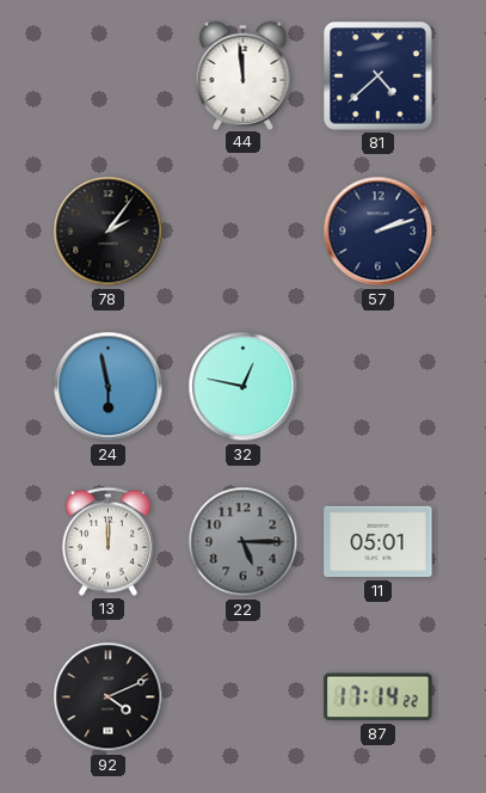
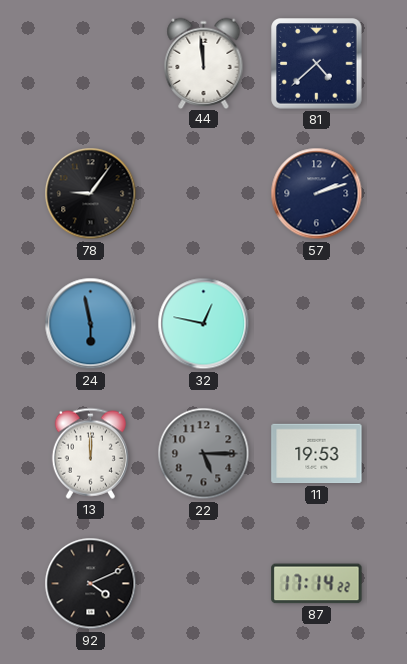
78: 2:06 -> 9:06
11: 05:01 -> 19:53
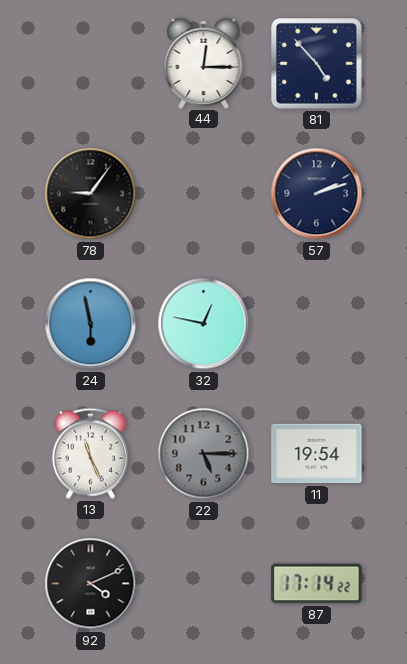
44: 11:59 -> 12:15
81: 4:38 -> 4:53
13: 12:00 -> 11:26
11: 19:53 -> 19:54
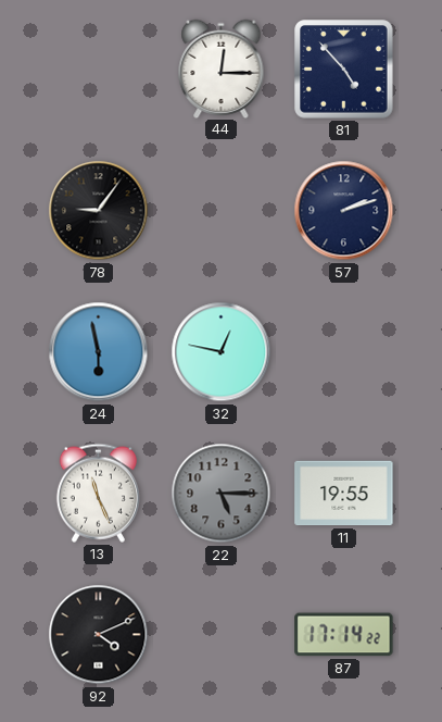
11: 19:54 -> 19:55
